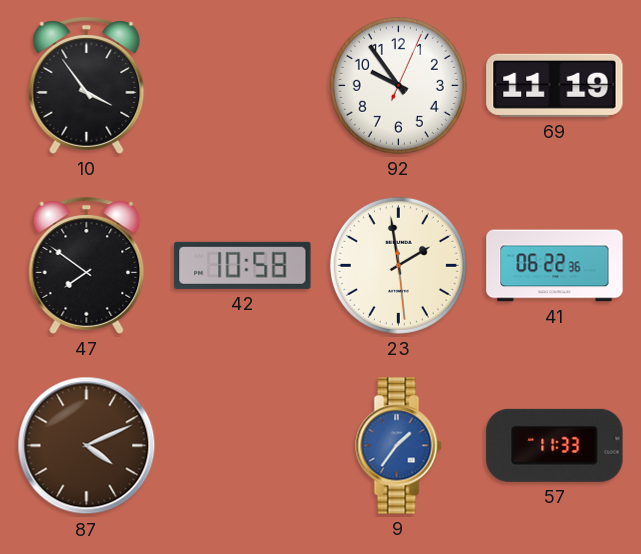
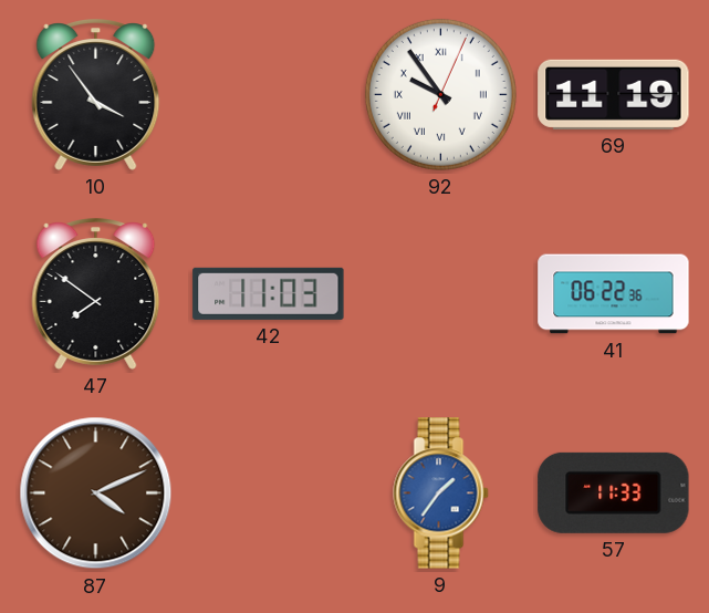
92 numerals: Arabic -> Roman
42: 10:58 -> 11:03
23: 1:58 -> none
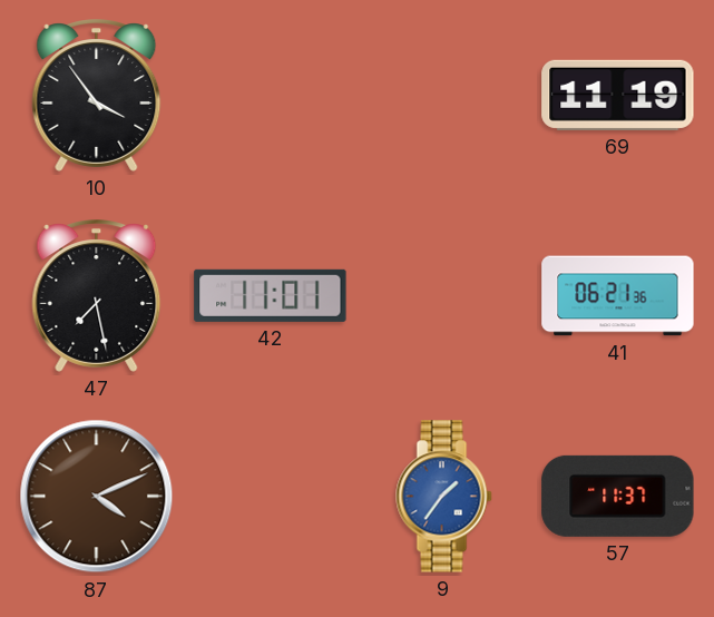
92: 9:54 -> none
47: 7:51 -> 7:28
42: 11:03 -> 11:01
41: 06:22 -> 06:21
57: 11:33 -> 11:37
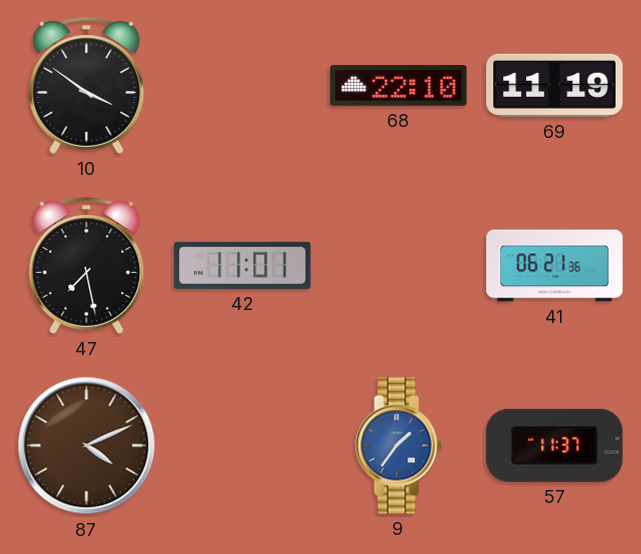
10: 3:54 -> 3:51
68: none -> 22:10
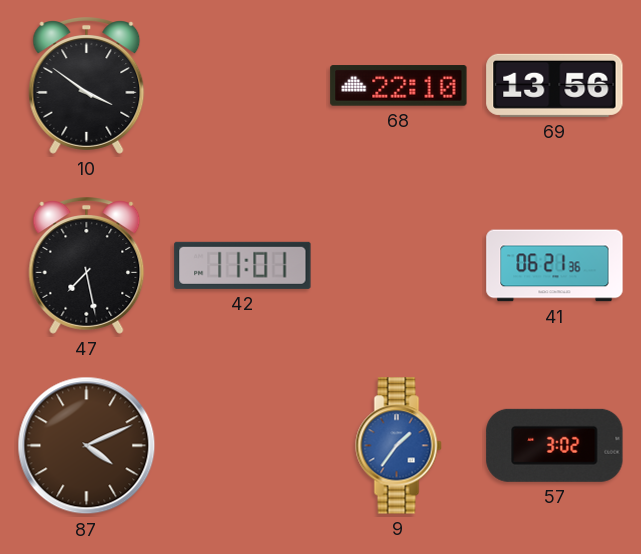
69: 11:19 -> 13:56
57: 11:37 -> 3:02
